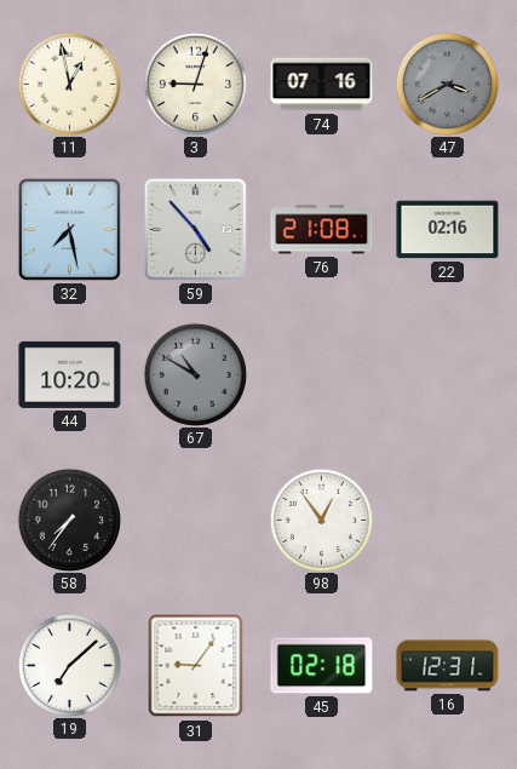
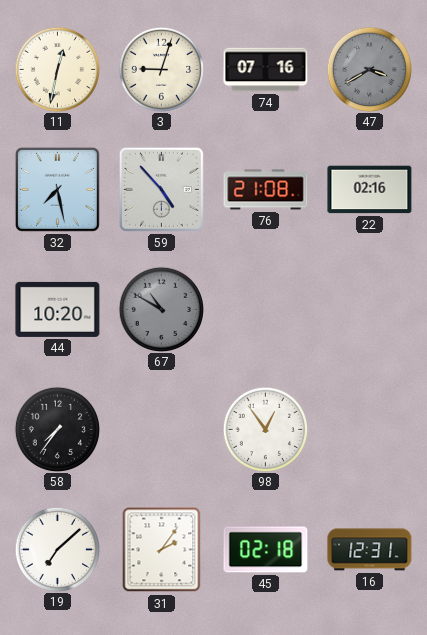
11: 12:58 -> 12:32
31: 9:06 -> 2:06
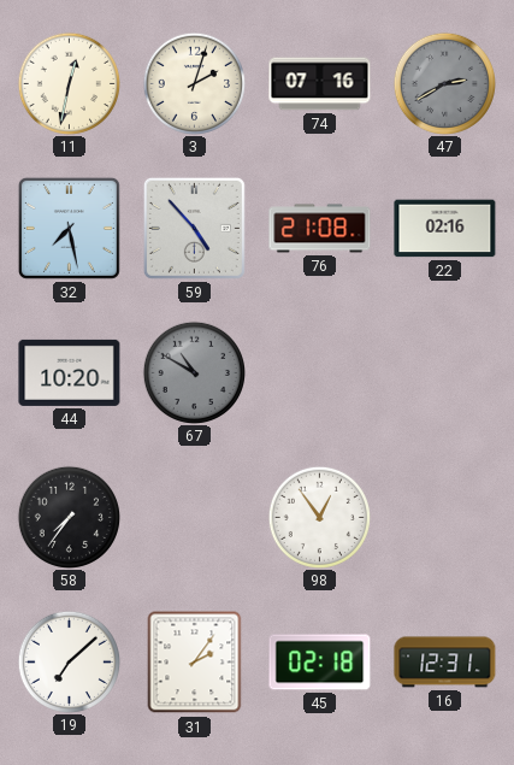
3: 9:03 -> 2:03
47: 3:40 -> 2:40
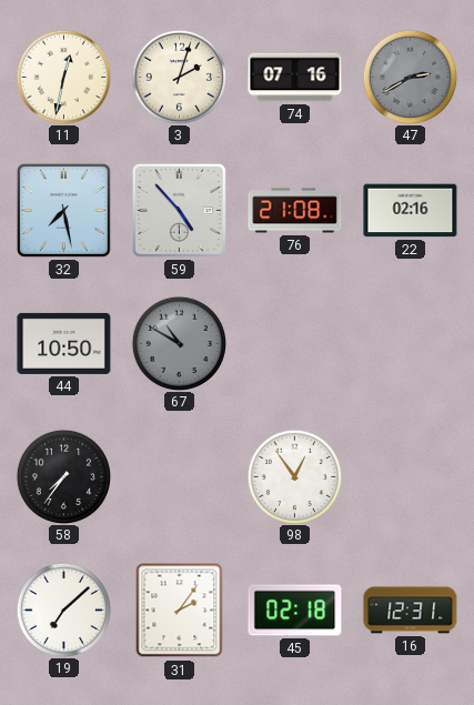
44: 10:20 -> 10:50
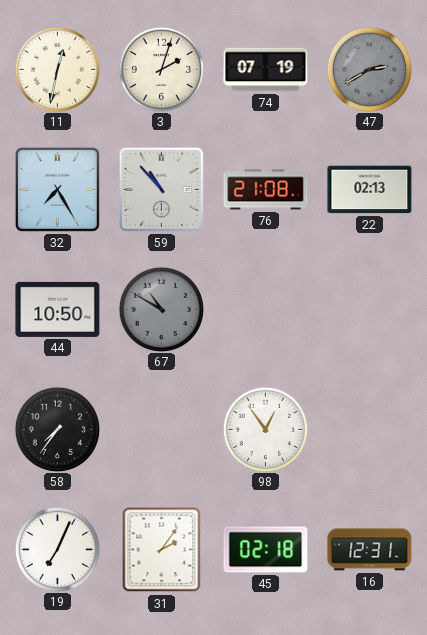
74: 07:16 -> 07:19
32: 7:28 -> 7:25
59: 4:53 -> 10:53
22: 02:16 -> 02:13
19: 7:08 -> 7:04
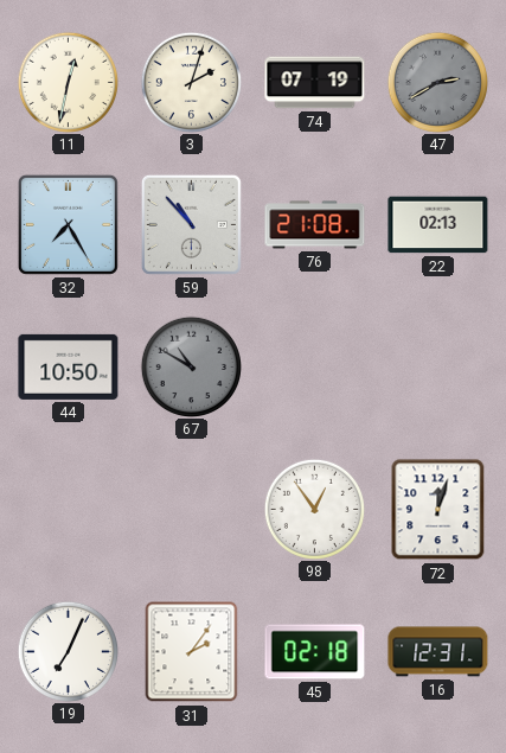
58: 7:36 -> none
72: none -> 12:03
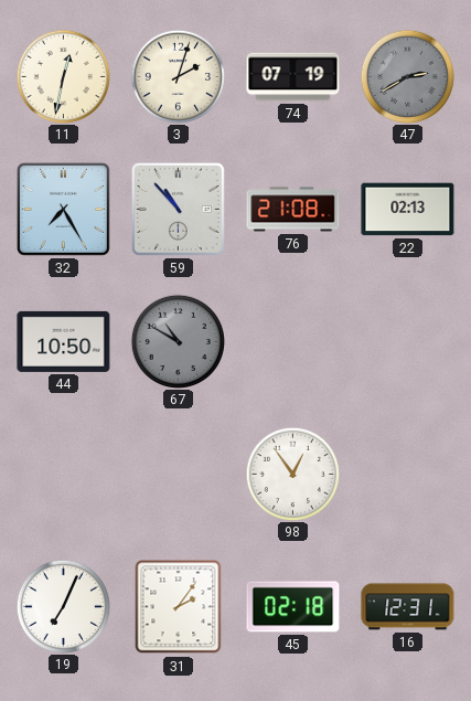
72: 12:03 -> none
